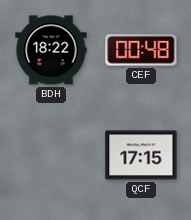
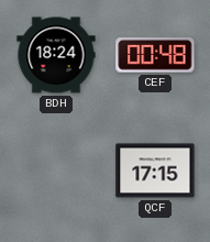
BDH: 18:22 -> 18:24
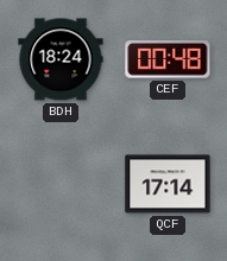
QCF: 17:15 -> 17:14
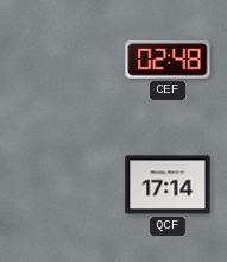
BDH: 18:24 -> none
CEF: 00:48 -> 02:48
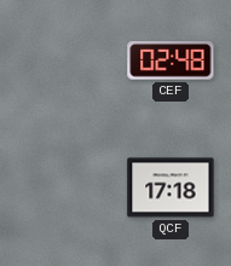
QCF: 17:14 -> 17:18
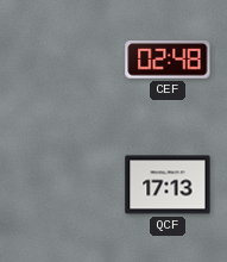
QCF: 17:18 -> 17:13
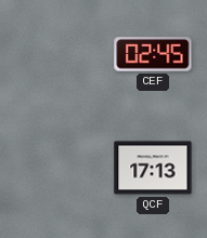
CEF: 02:48 -> 02:45
